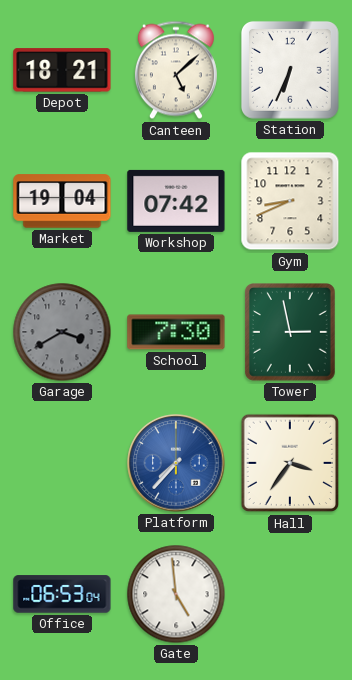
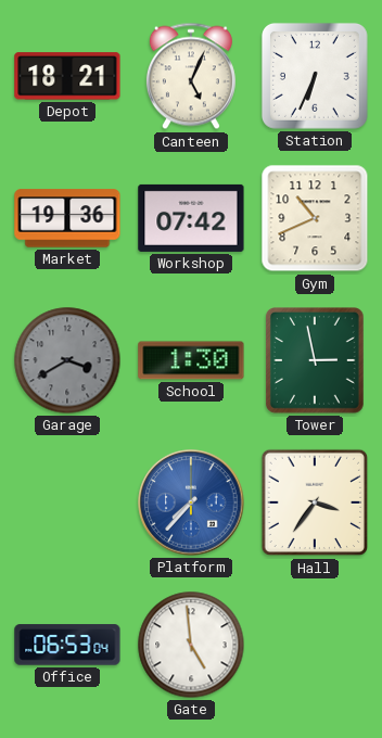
Canteen: 5:08 -> 5:04
Market: 19:04 -> 19:36
Gym: 8:41 -> 10:41
School: 7:30 -> 1:30
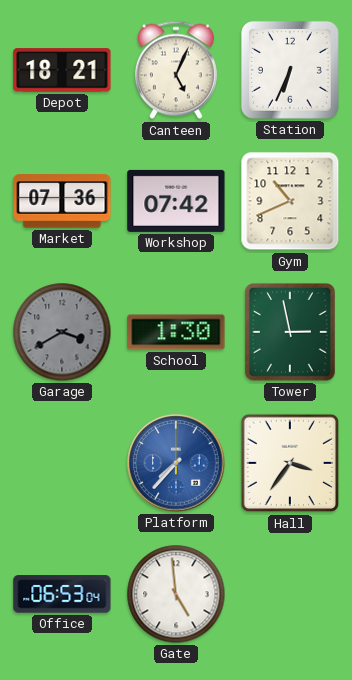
Market: 19:36 -> 07:36
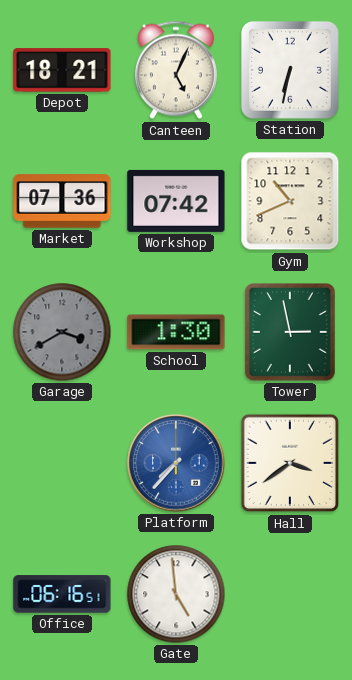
Station: 6:34 -> 6:32
Hall: 3:36 -> 3:39
Office: 06:53 -> 06:16
